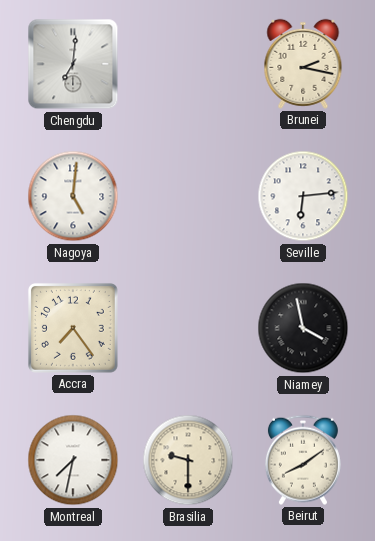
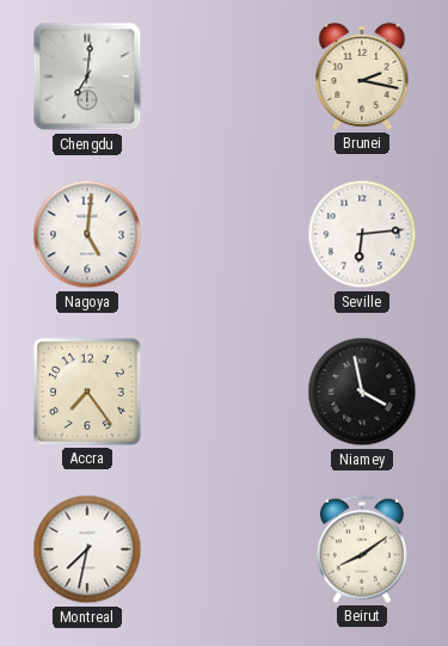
Brasilia: 9:30 -> none
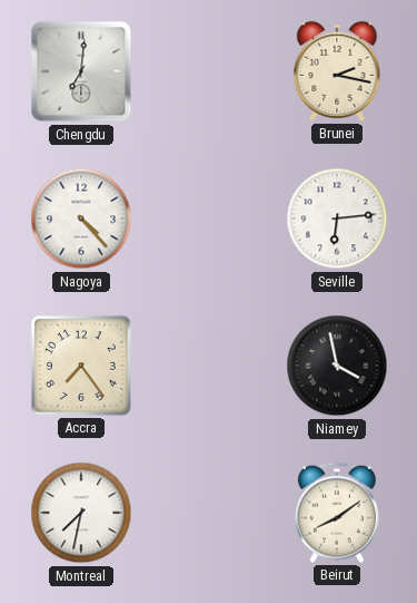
Nagoya: 5:01 -> 4:23
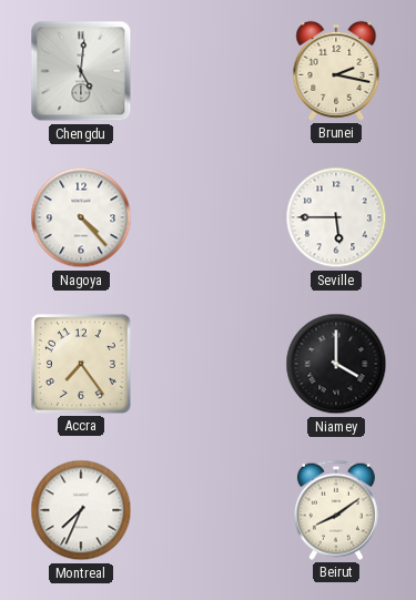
Chengdu: 7:01 -> 5:01
Seville: 6:14 -> 5:45
Niamey: 3:58 -> 4:00
Montreal: 7:32 -> 7:34
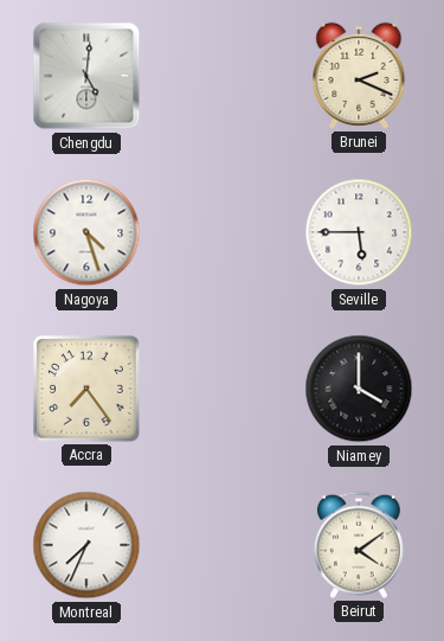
Brunei: 2:17 -> 2:19
Nagoya: 4:23 -> 4:27
Beirut: 8:09 -> 4:09
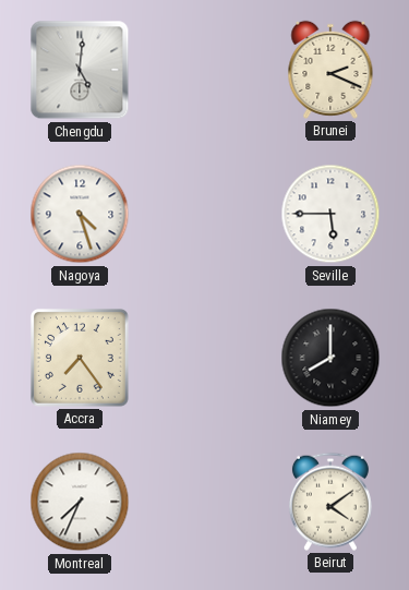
Niamey: 4:00 -> 8:00
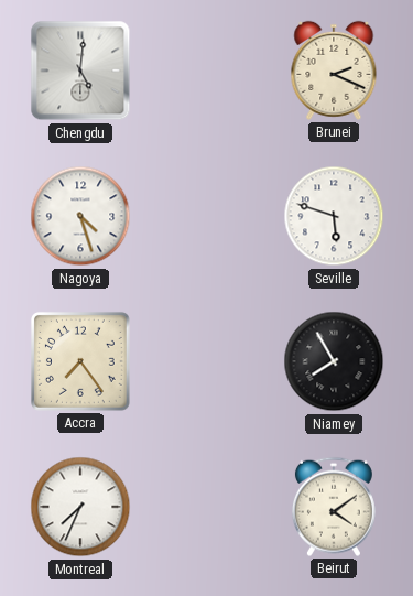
Seville: 5:45 -> 5:48
Niamey: 8:00 -> 7:55
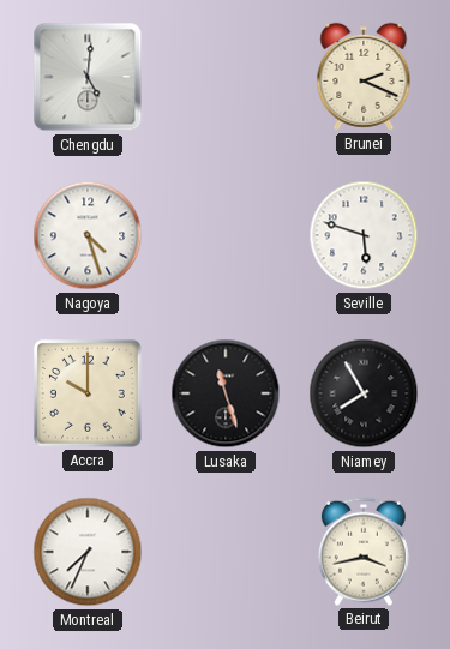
Accra: 7:24 -> 10:00
Lusaka: none -> 11:27
Beirut: 4:09 -> 3:43
